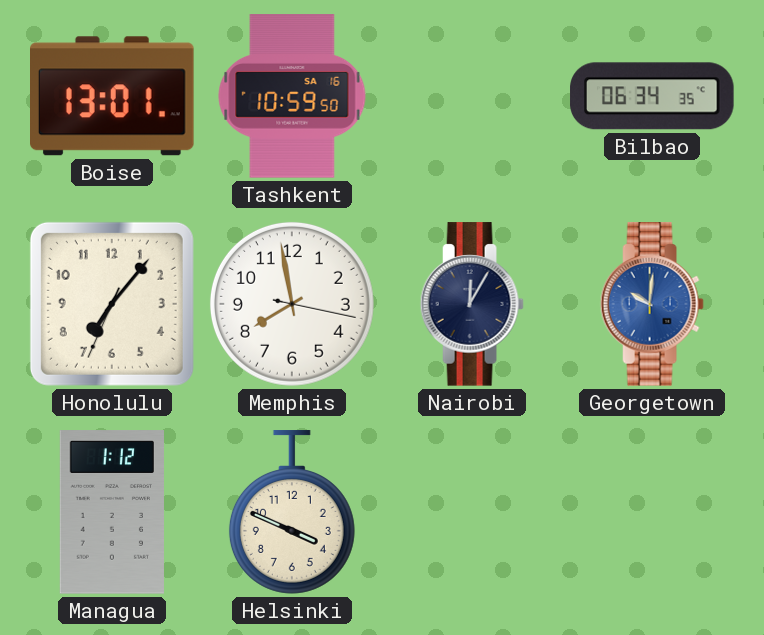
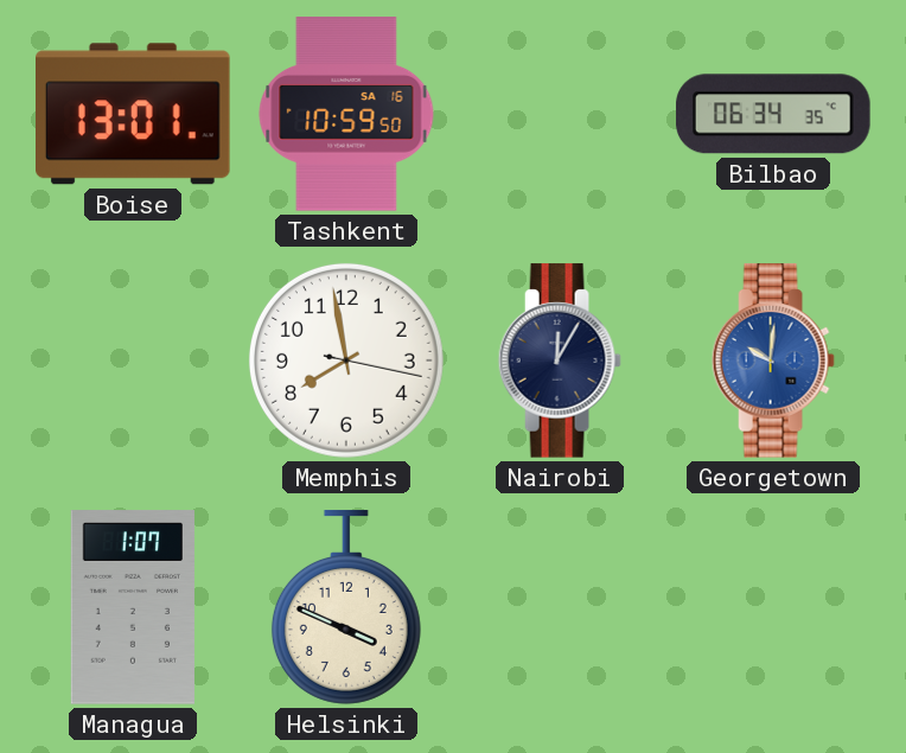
Honolulu: 7:06 -> none
Managua: 1:12 -> 1:07
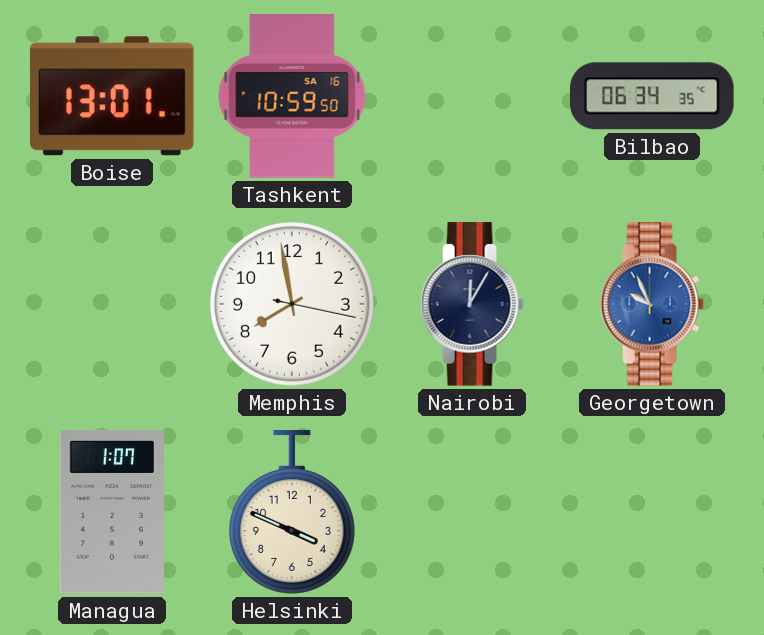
Georgetown: 10:01 -> 9:56
